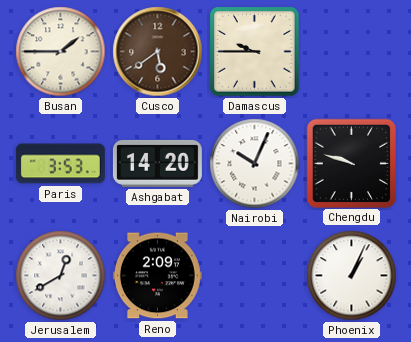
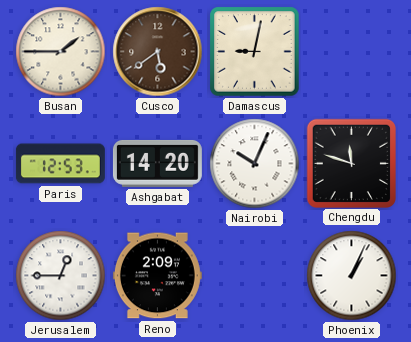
Damascus: 9:45 -> 9:02
Paris: 3:53 -> 12:53
Chengdu: 9:48 -> 11:48
Jerusalem: 12:40 -> 12:45
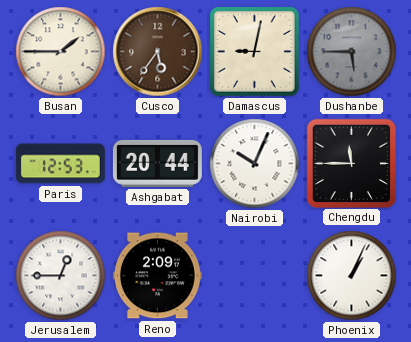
Cusco: 5:39 -> 5:36
Dushanbe: none -> 5:45
Ashgabat: 14:20 -> 20:44
Chengdu: 11:48 -> 11:45
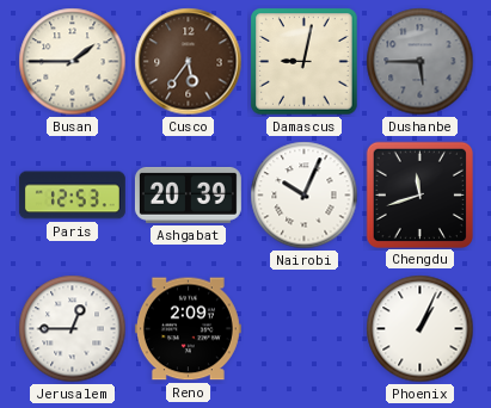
Ashgabat: 20:44 -> 20:39
Chengdu: 11:45 -> 11:42
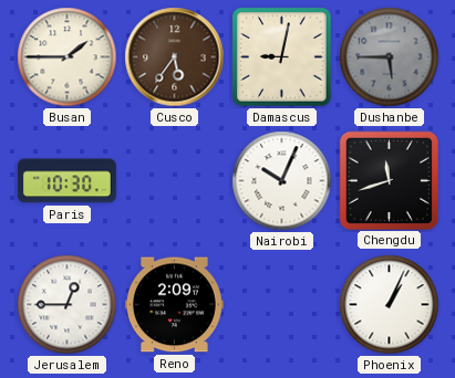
Paris: 12:53 -> 10:30
Ashgabat: 20:39 -> none
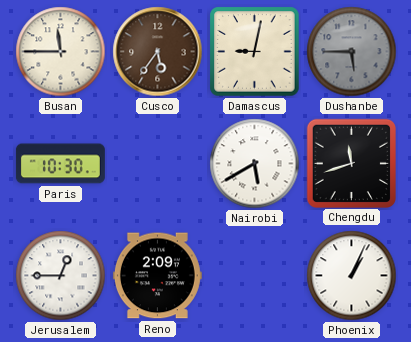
Busan: 1:45 -> 11:45
Nairobi: 10:04 -> 5:40
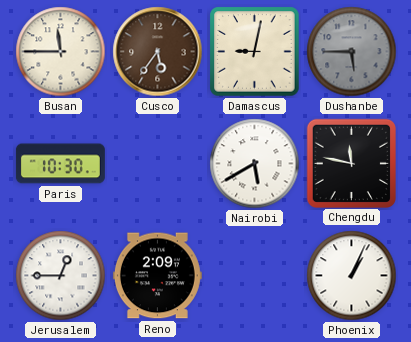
Chengdu: 11:42 -> 11:47
